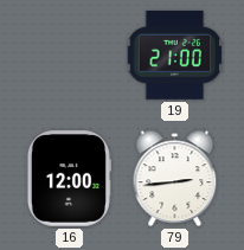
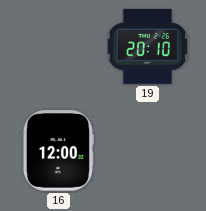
19: 21:00 -> 20:10
79: 2:44 -> none
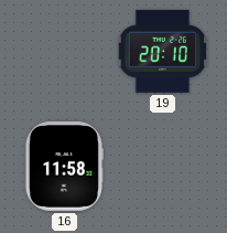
16: 12:00 -> 11:58
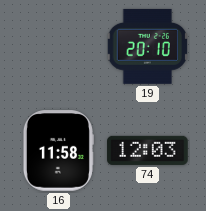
74: none -> 12:03
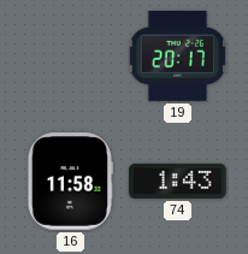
19: 20:10 -> 20:17
74: 12:03 -> 1:43
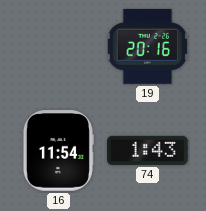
19: 20:17 -> 20:16
16: 11:58 -> 11:54
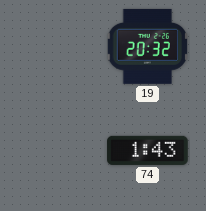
19: 20:16 -> 20:32
16: 11:54 -> none
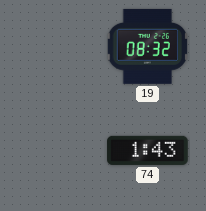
19: 20:32 -> 08:32
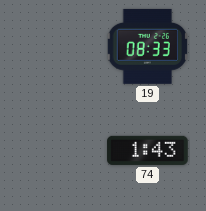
19: 08:32 -> 08:33
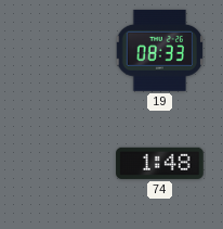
74: 1:43 -> 1:48
